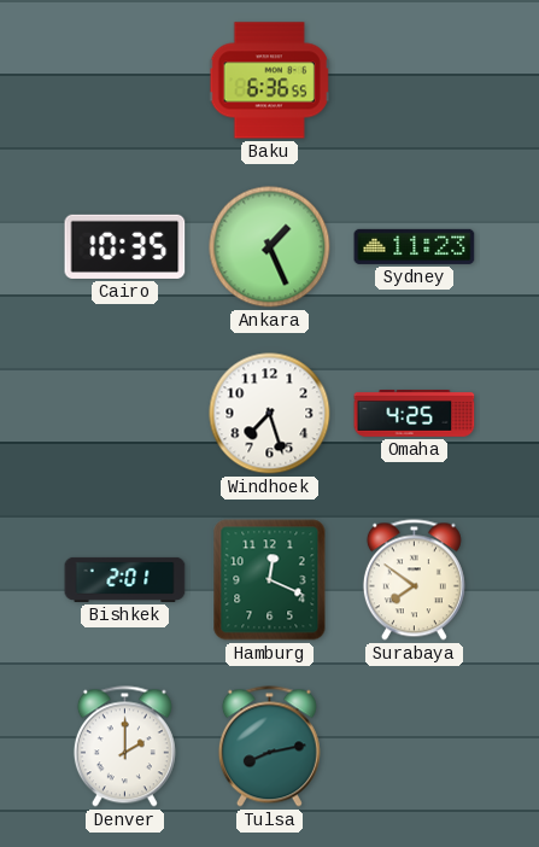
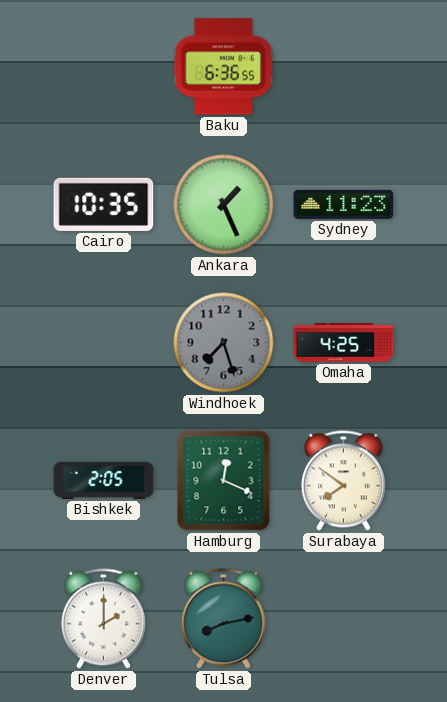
Windhoek dial: white -> grey
Bishkek: 2:01 -> 2:05
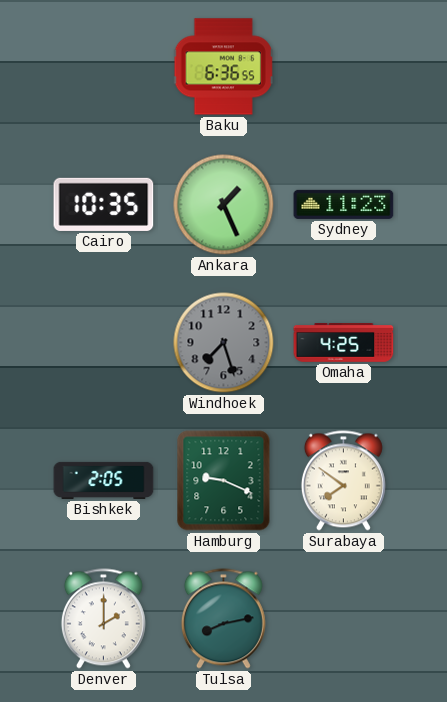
Hamburg: 12:19 -> 9:19
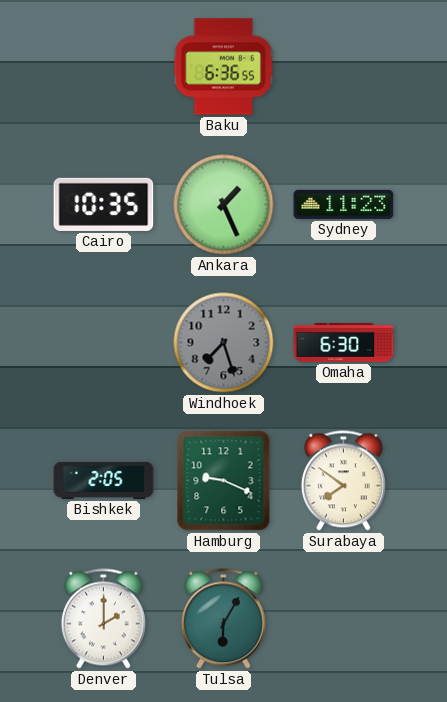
Omaha: 4:25 -> 6:30
Tulsa: 8:13 -> 6:05
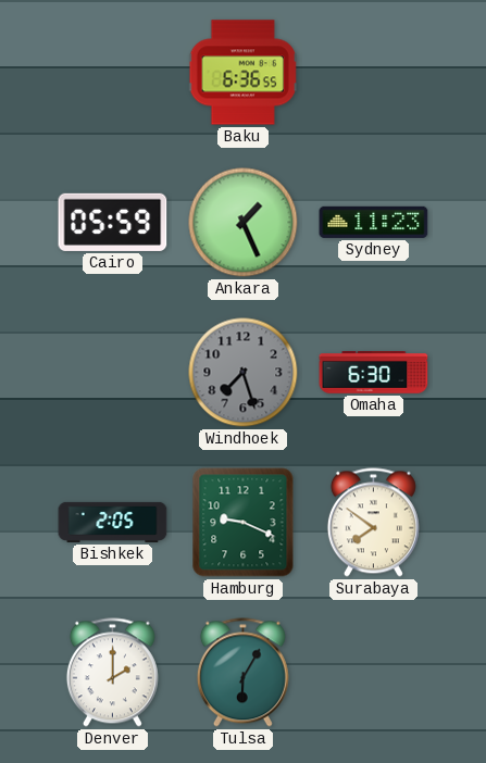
Cairo: 10:35 -> 05:59
